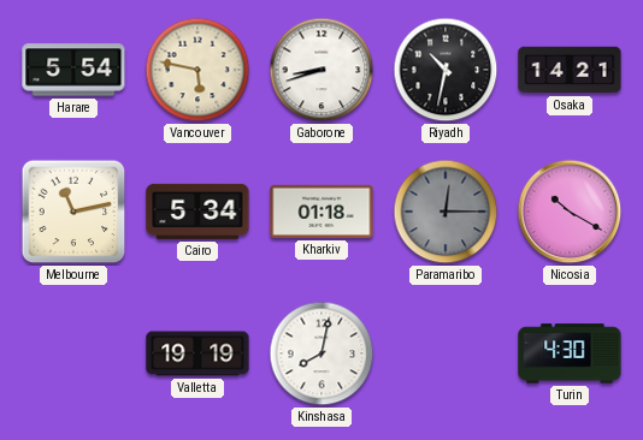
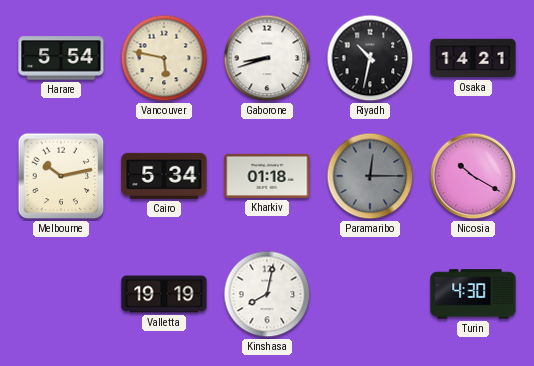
Melbourne: 11:13 -> 10:13
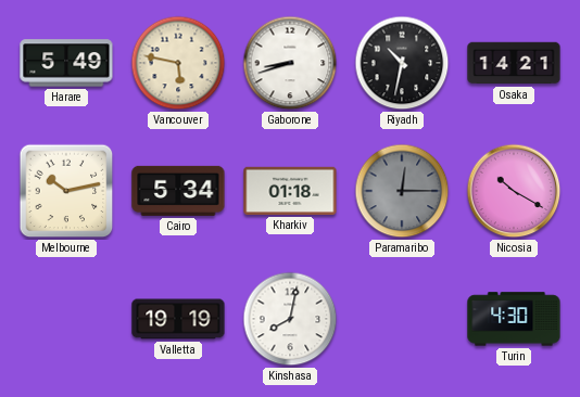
Harare: 5:54 -> 5:49
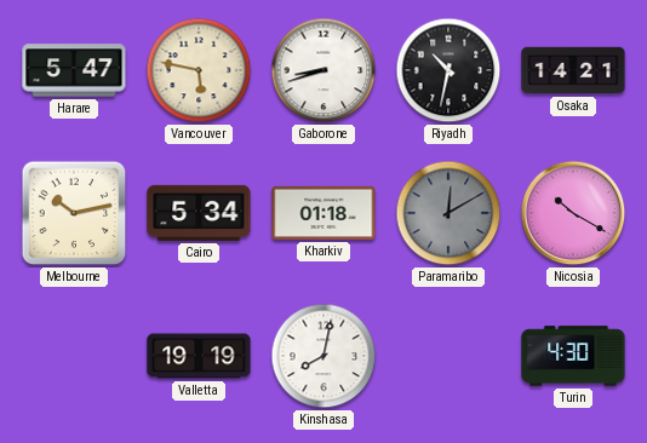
Harare: 5:49 -> 5:47
Paramaribo: 12:15 -> 12:10
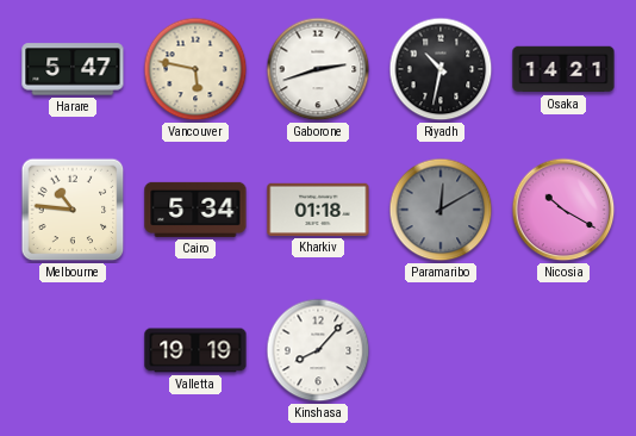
Gaborone: 8:42 -> 2:42
Melbourne: 10:13 -> 10:46
Kinshasa: 8:02 -> 8:07
Turin: 4:30 -> none
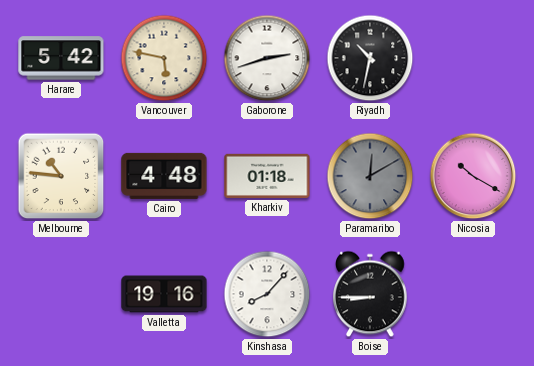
Harare: 5:47 -> 5:42
Osaka: 14:21 -> none
Cairo: 5:34 -> 4:48
Valletta: 19:19 -> 19:16
Boise: none -> 8:45
